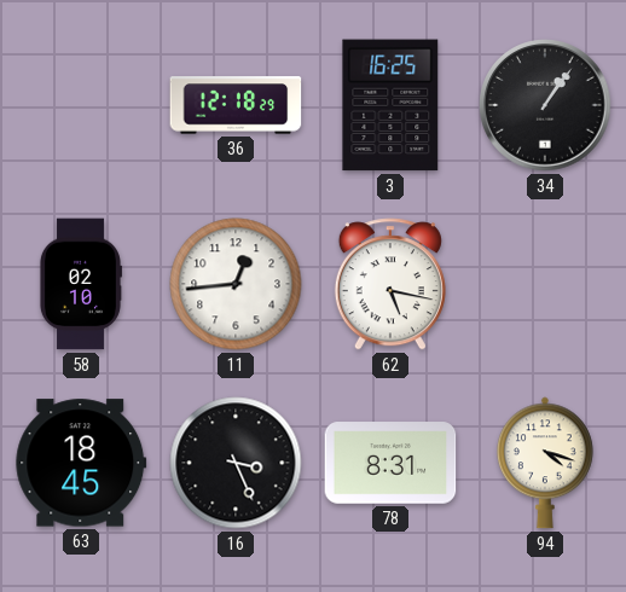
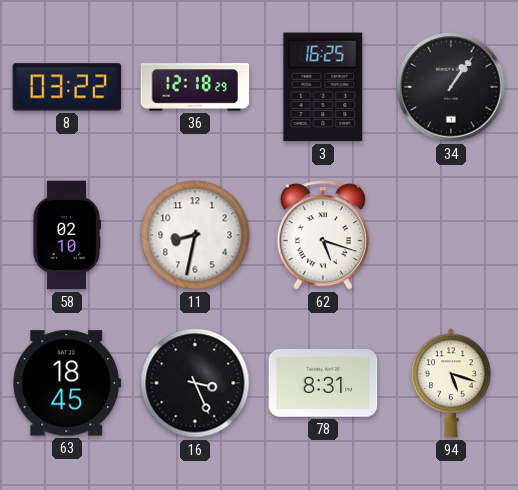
8: none -> 03:22
11: 12:44 -> 8:32
62: 5:17 -> 5:18
94: 4:18 -> 5:18
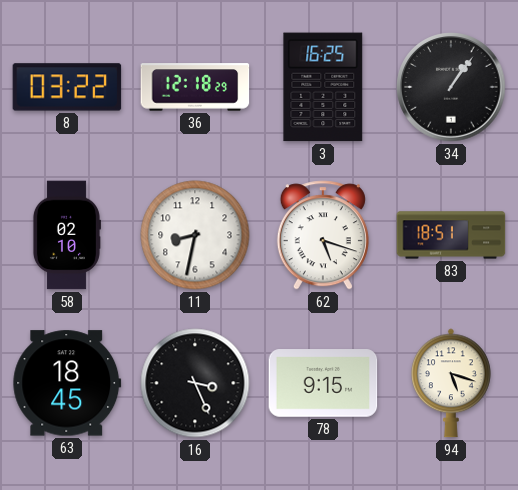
83: none -> 18:51
78: 8:31 -> 9:15
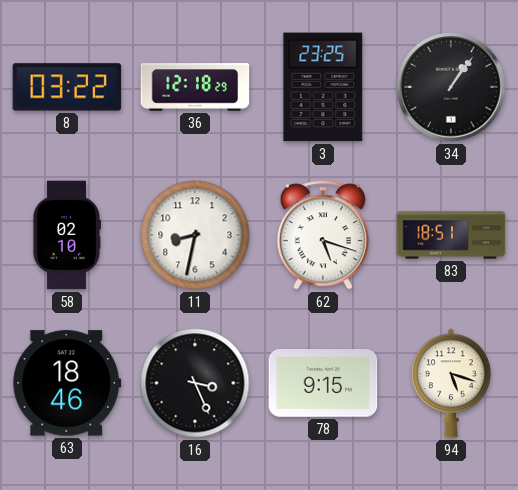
3: 16:25 -> 23:25
63: 18:45 -> 18:46
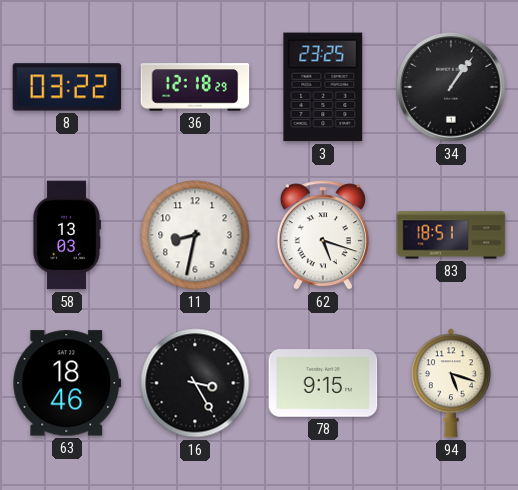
58: 02:10 -> 13:03
16: 3:26 -> 3:25
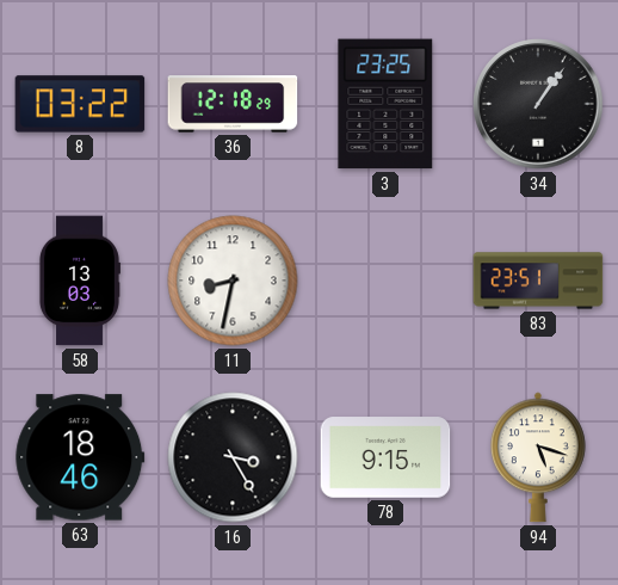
62: 5:18 -> none
83: 18:51 -> 23:51
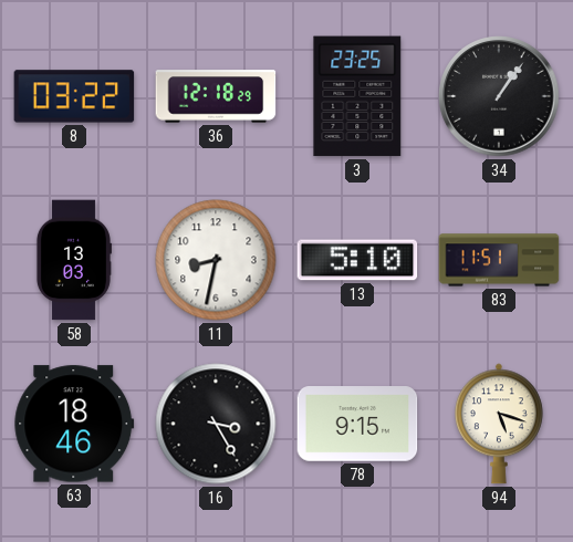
13: none -> 5:10
83: 23:51 -> 11:51
